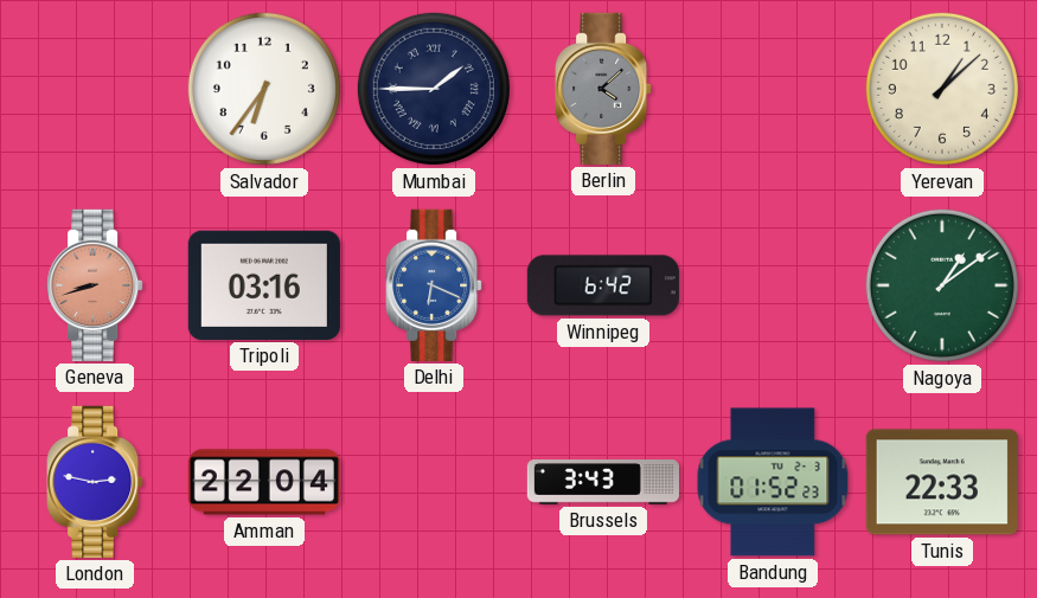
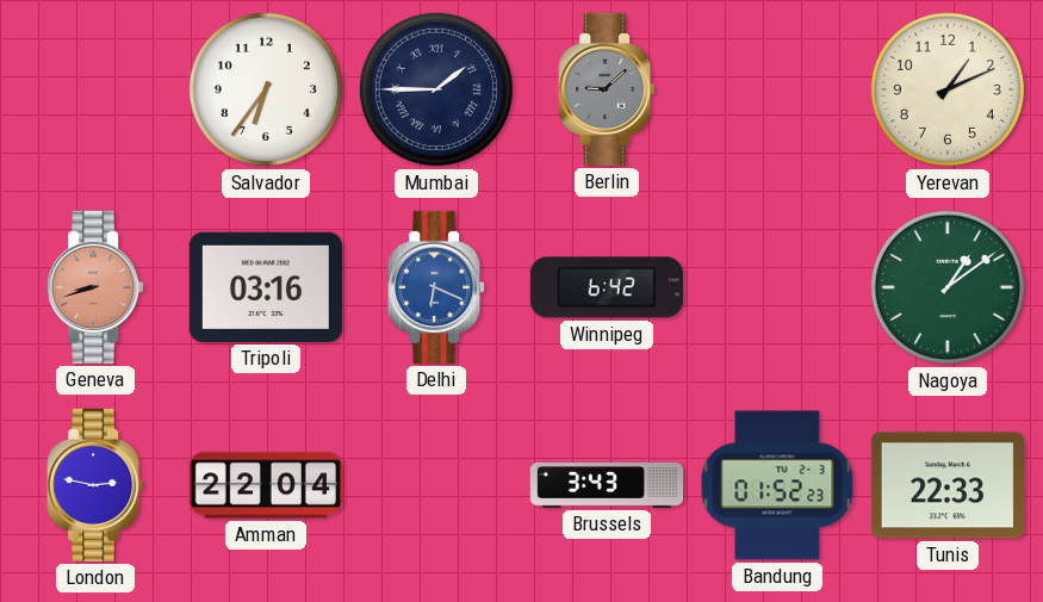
Berlin: 4:08 -> 9:08
Yerevan: 1:08 -> 1:11
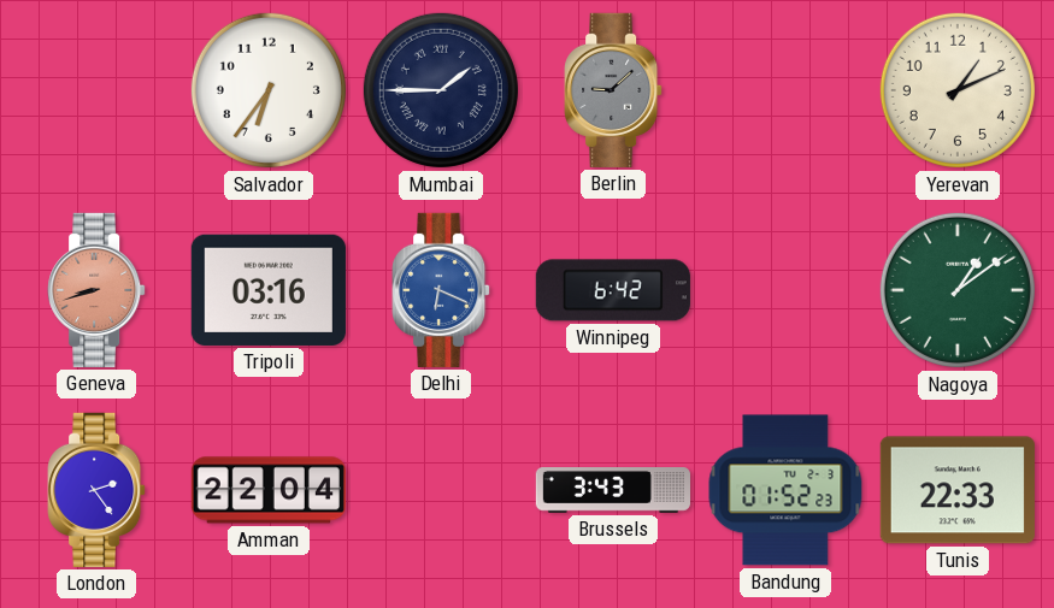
London: 2:47 -> 2:24
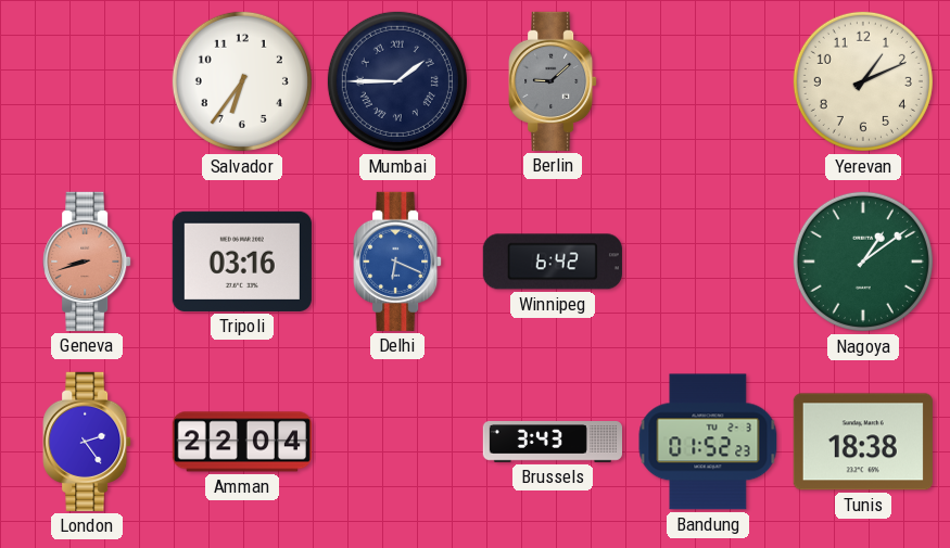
Tunis: 22:33 -> 18:38
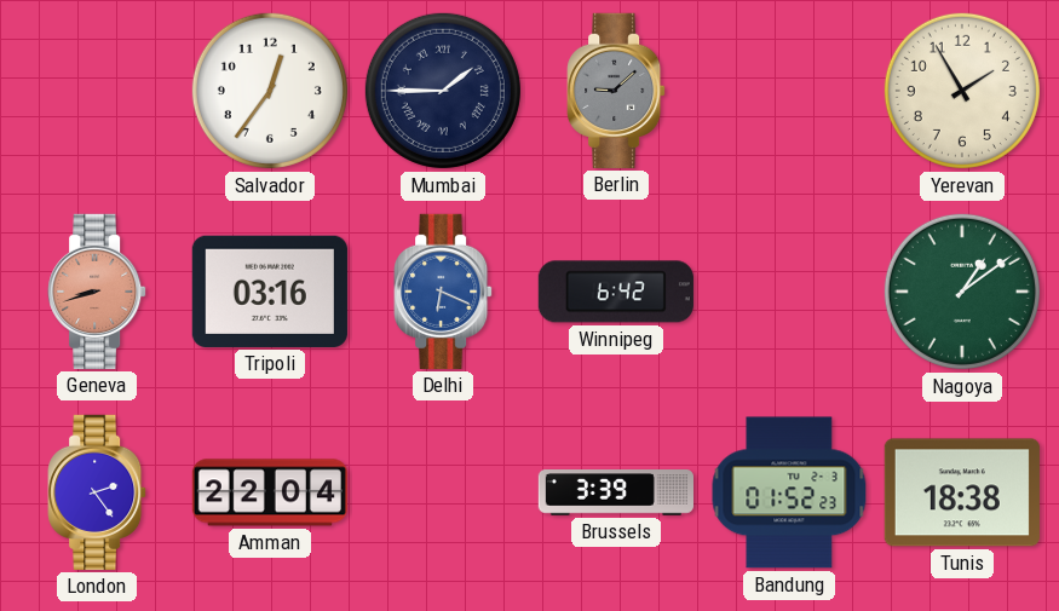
Salvador: 6:36 -> 12:36
Yerevan: 1:11 -> 1:55
Brussels: 3:43 -> 3:39
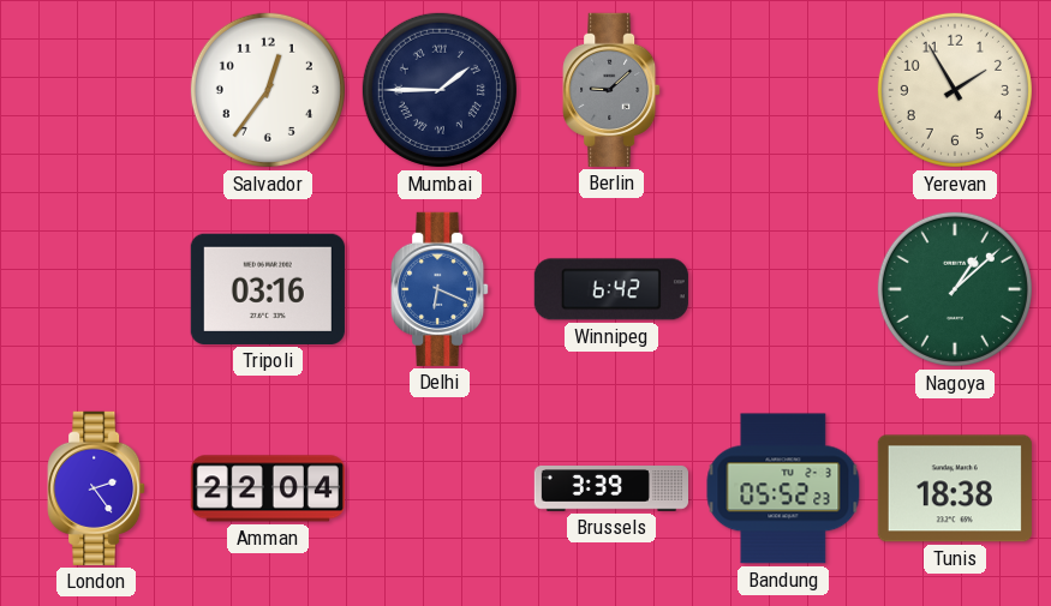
Geneva: 8:42 -> none
Nagoya: 1:09 -> 1:08
Bandung: 01:52 -> 05:52
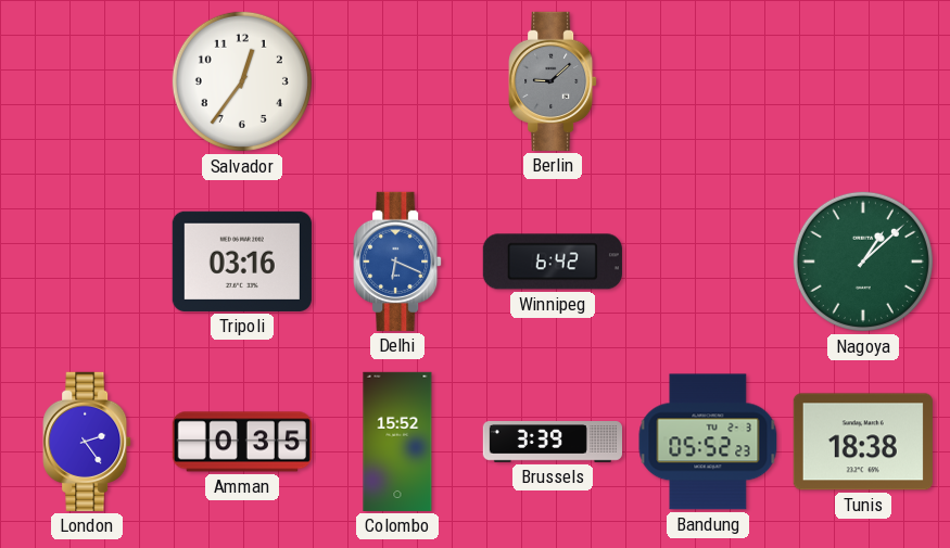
Mumbai: 1:45 -> none
Yerevan: 1:55 -> none
Amman: 22:04 -> 0:35
Colombo: none -> 15:52
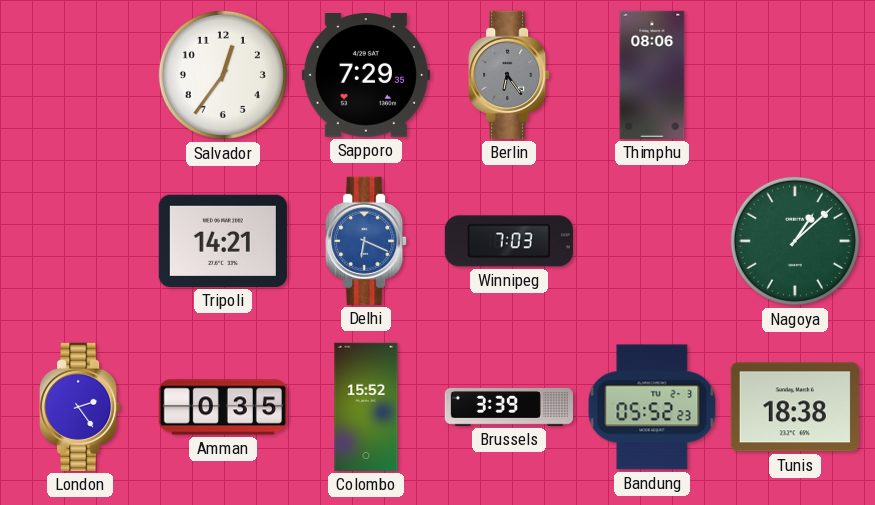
Sapporo: none -> 7:29
Berlin: 9:08 -> 6:24
Thimphu: none -> 08:06
Tripoli: 03:16 -> 14:21
Winnipeg: 6:42 -> 7:03
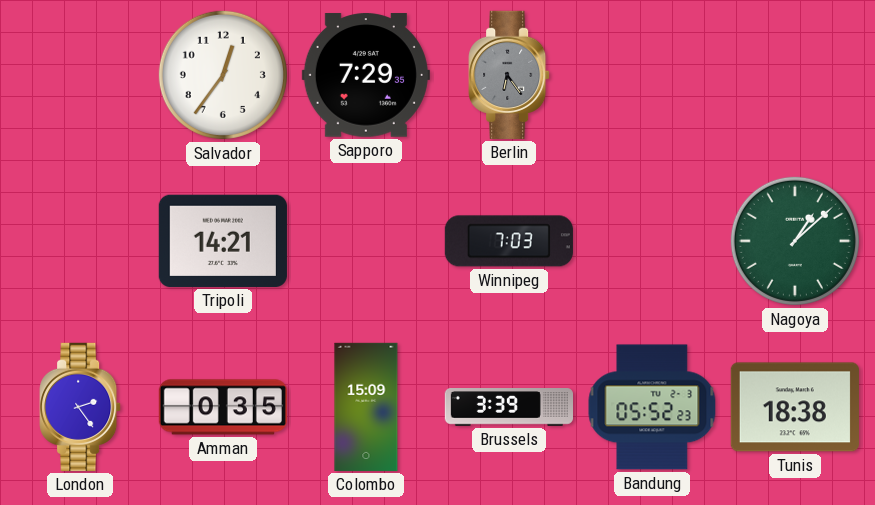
Thimphu: 08:06 -> none
Delhi: 6:19 -> none
Colombo: 15:52 -> 15:09
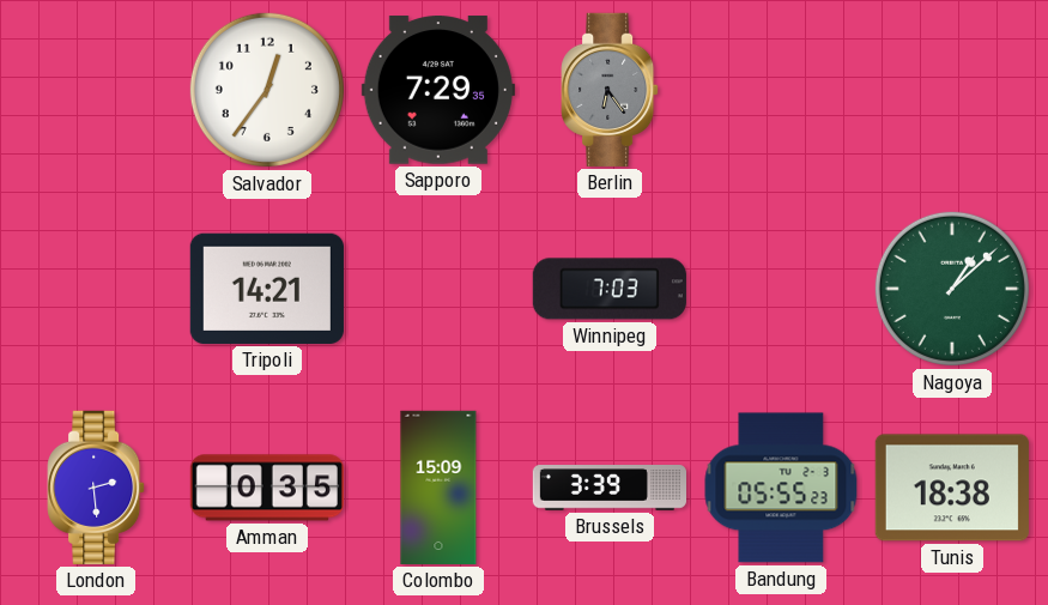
London: 2:24 -> 2:29
Bandung: 05:52 -> 05:55
